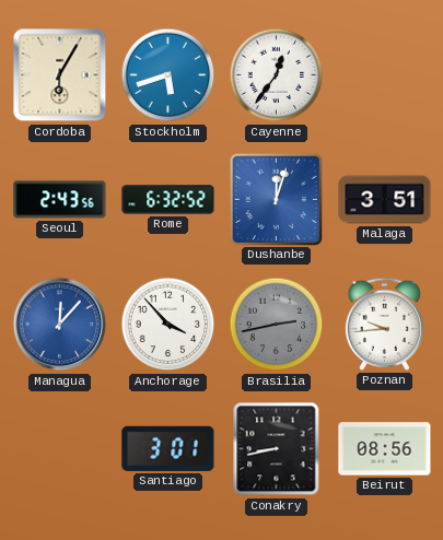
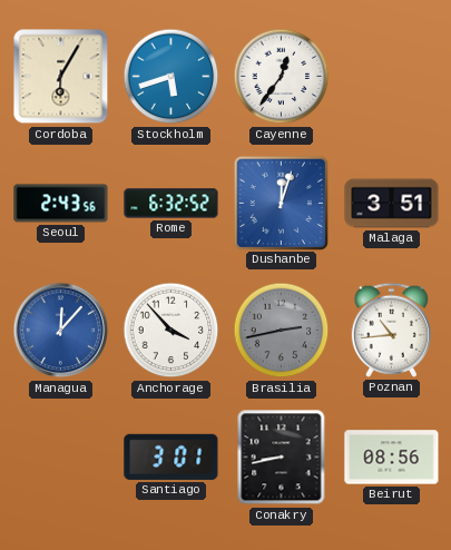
Poznan: 9:44 -> 10:44
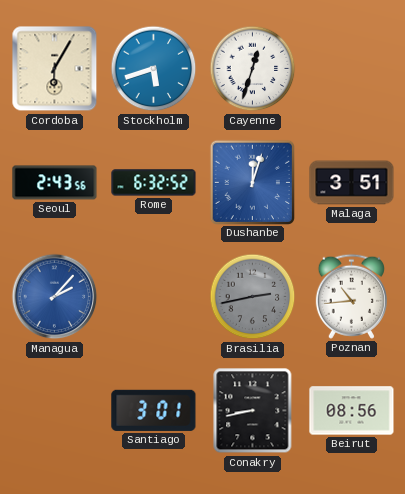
Cayenne: 12:36 -> 12:33
Managua: 12:07 -> 2:07
Anchorage: 3:53 -> none
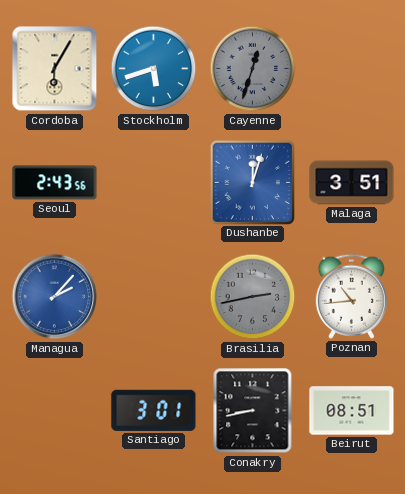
Cayenne dial: white -> grey
Rome: 6:32 -> none
Beirut: 08:56 -> 08:51
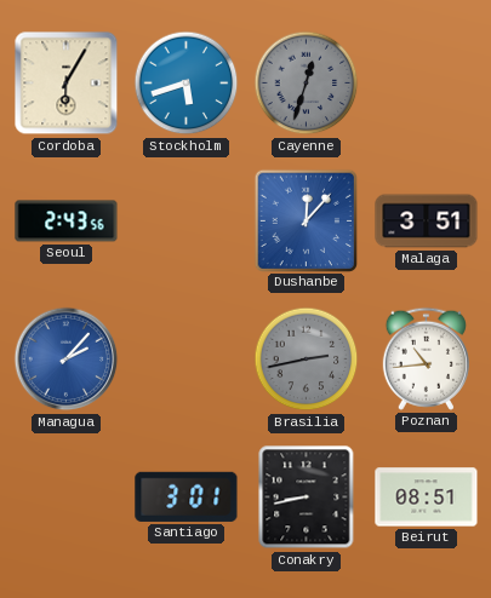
Dushanbe: 12:03 -> 12:07
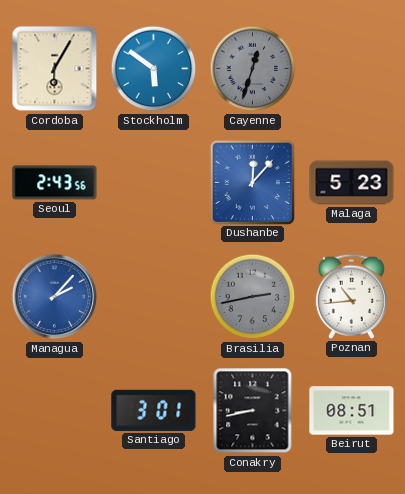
Stockholm: 5:42 -> 5:51
Malaga: 3:51 -> 5:23
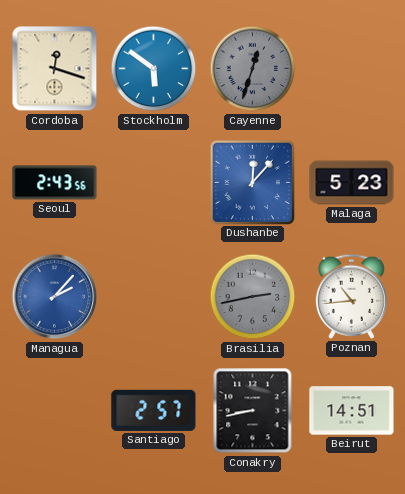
Cordoba: 6:05 -> 12:18
Santiago: 3:01 -> 2:57
Beirut: 08:51 -> 14:51
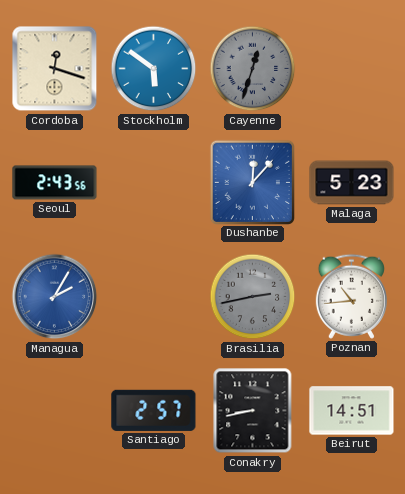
Managua: 2:07 -> 2:05
